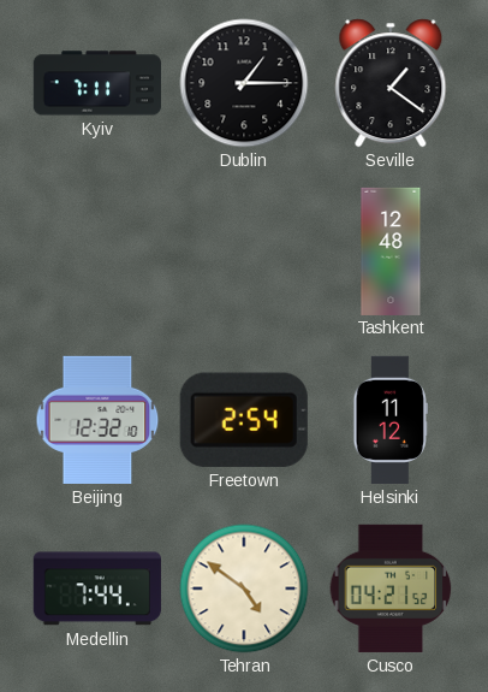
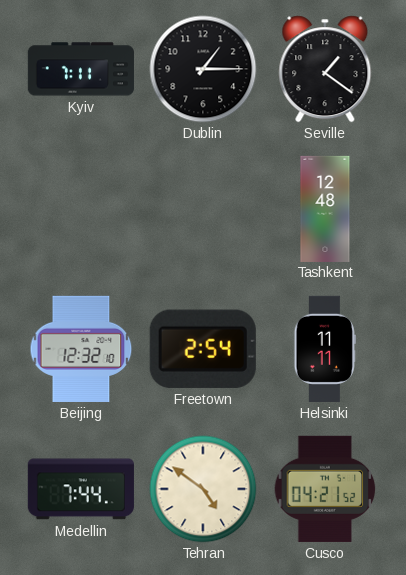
Helsinki: 11:12 -> 11:11
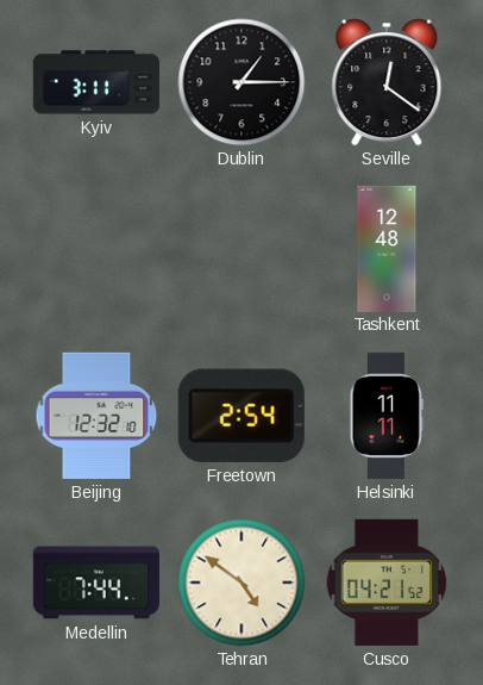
Kyiv: 7:11 -> 3:11
Seville: 1:21 -> 12:21
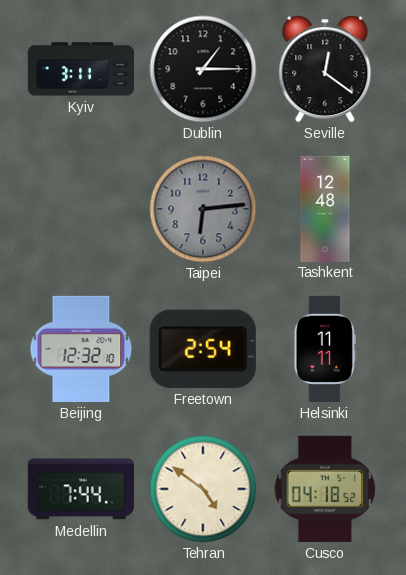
Taipei: none -> 6:14
Cusco: 04:21 -> 04:18
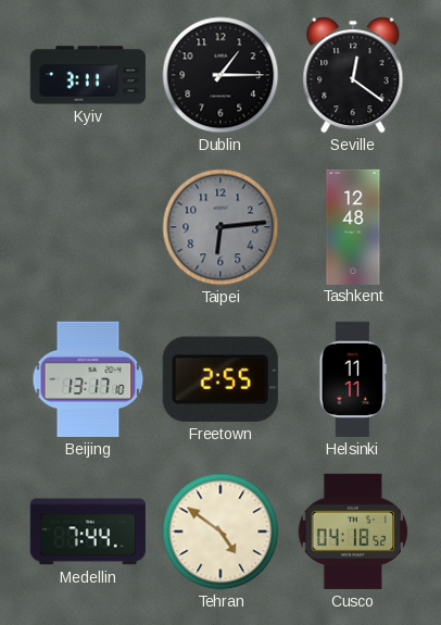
Beijing: 12:32 -> 13:17
Freetown: 2:54 -> 2:55
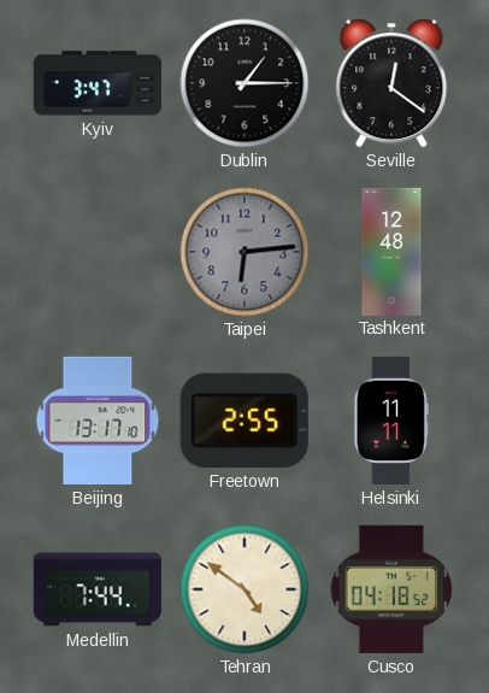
Kyiv: 3:11 -> 3:47
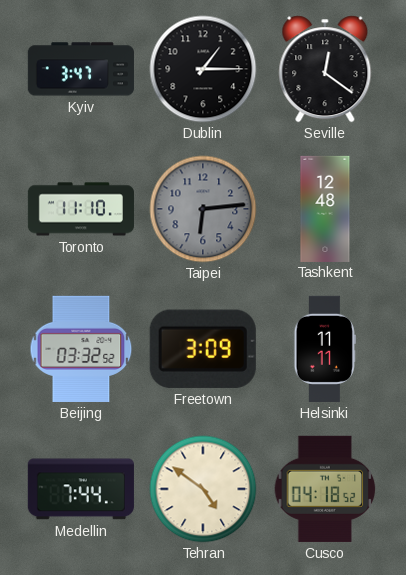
Toronto: none -> 11:10
Beijing: 13:17 -> 03:32
Freetown: 2:55 -> 3:09
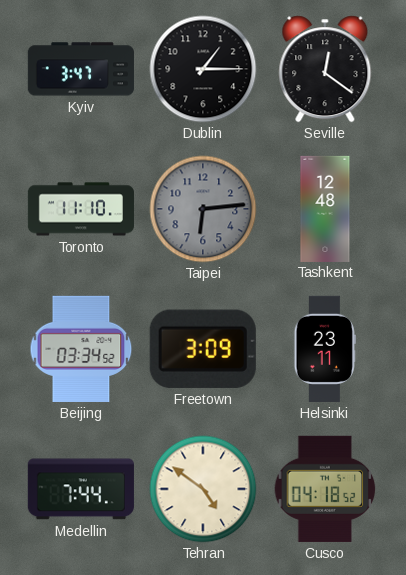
Beijing: 03:32 -> 03:34
Helsinki: 11:11 -> 23:11
